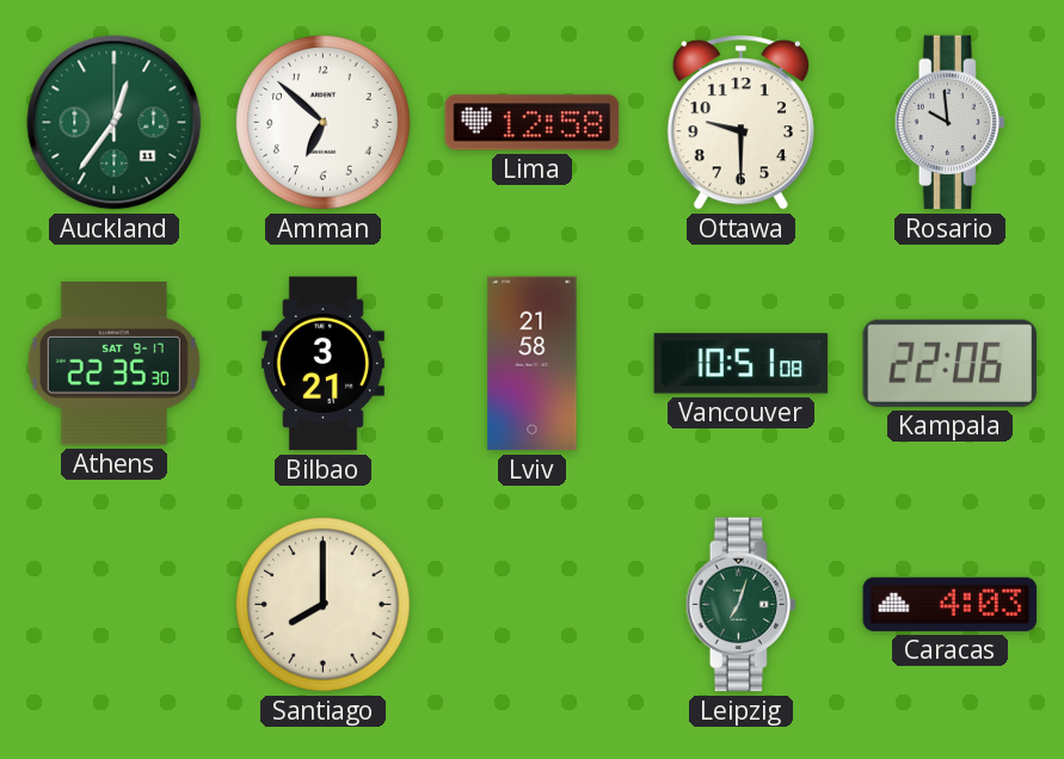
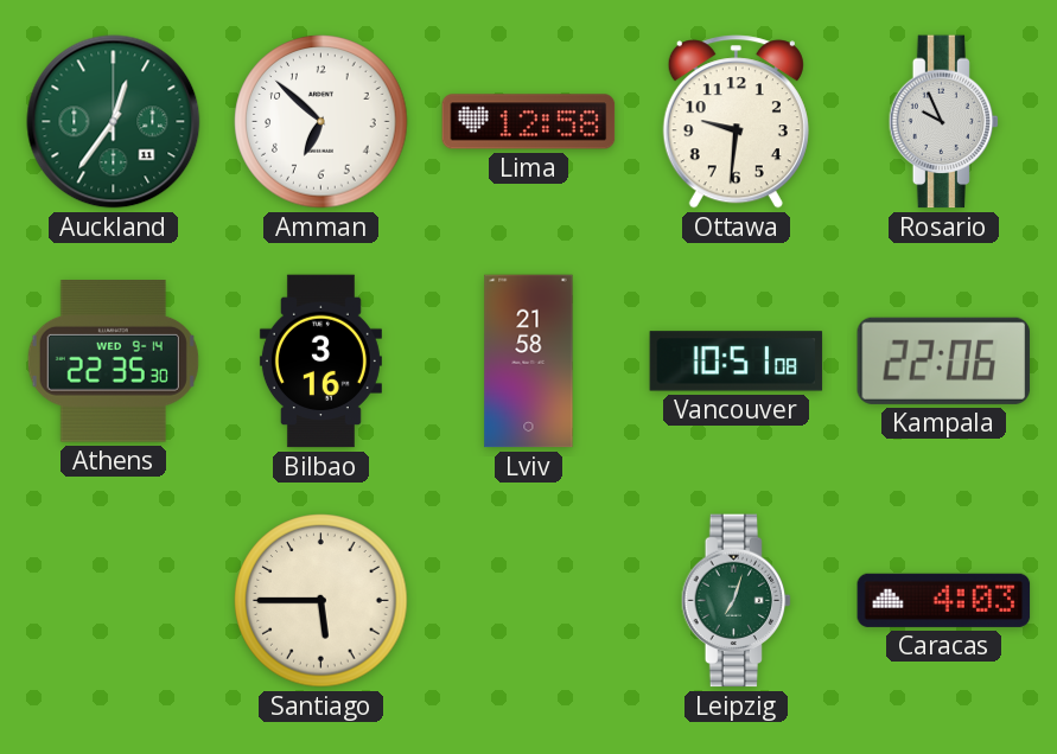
Ottawa: 9:30 -> 9:31
Rosario: 9:59 -> 9:56
Athens date: SAT 9-17 -> WED 9-14
Bilbao: 3:21 -> 3:16
Santiago: 8:00 -> 5:45
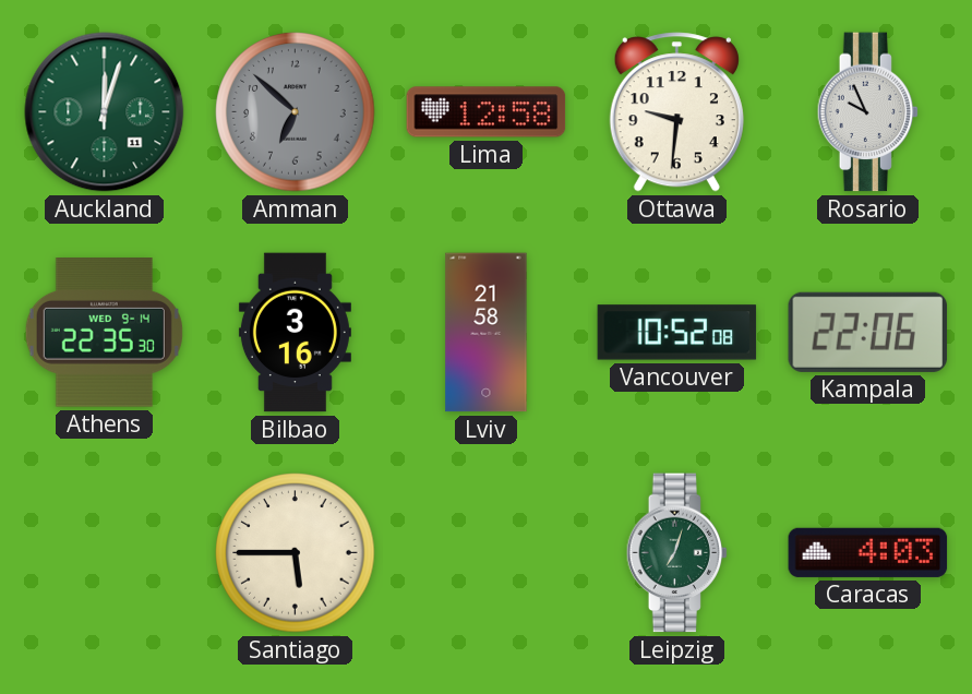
Auckland: 12:36 -> 12:03
Amman dial: white -> grey
Vancouver: 10:51 -> 10:52
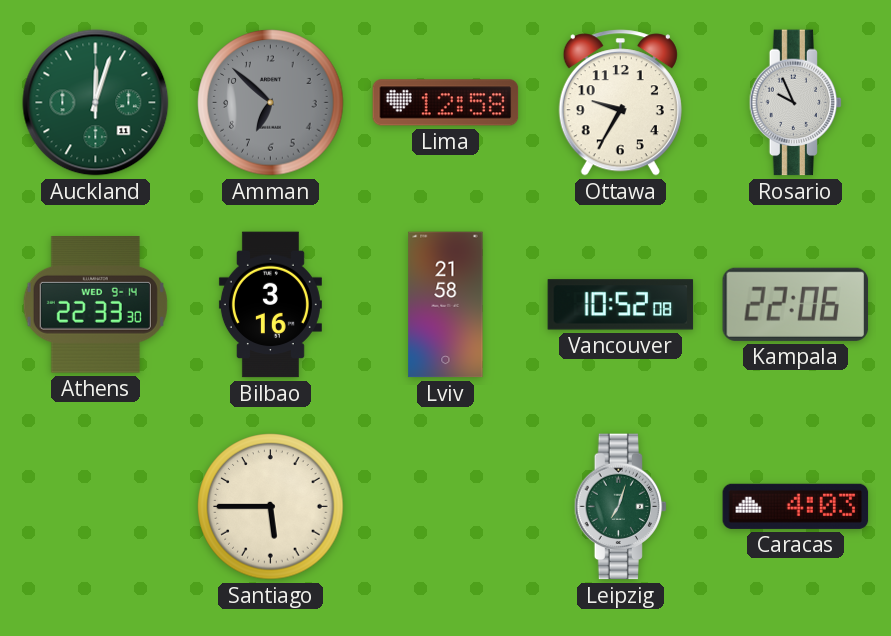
Ottawa: 9:31 -> 9:35
Athens: 22:35 -> 22:33
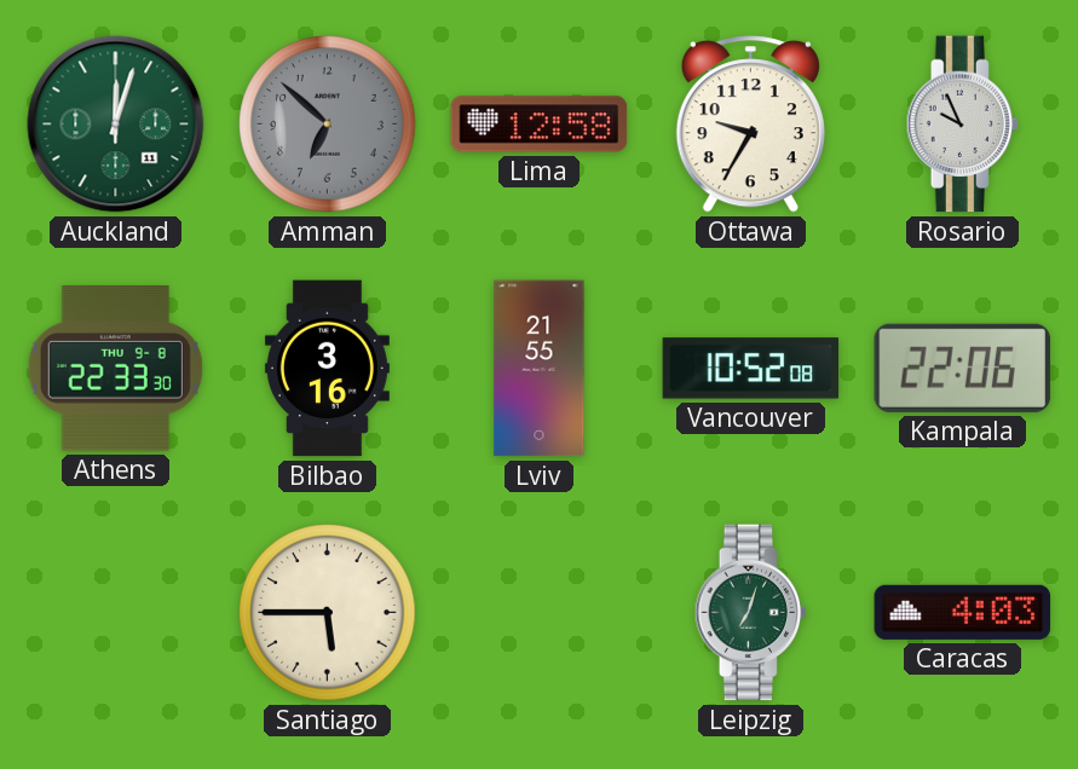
Athens date: WED 9-14 -> THU 9-8
Lviv: 21:58 -> 21:55
